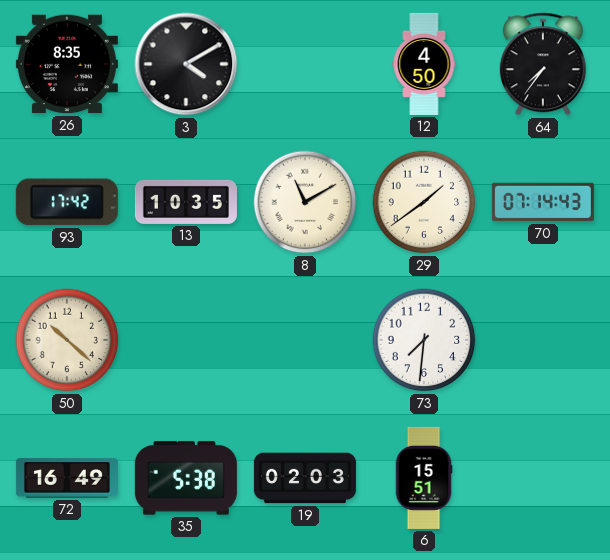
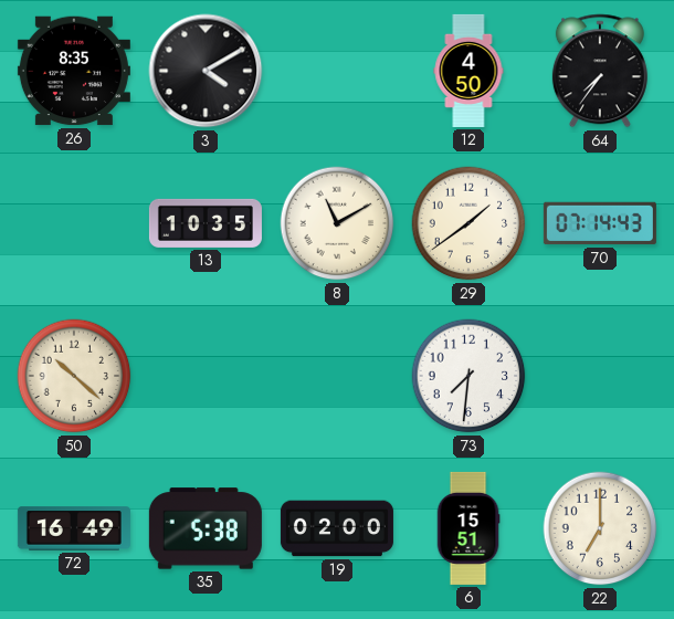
93: 17:42 -> none
19: 02:03 -> 02:00
22: none -> 7:00
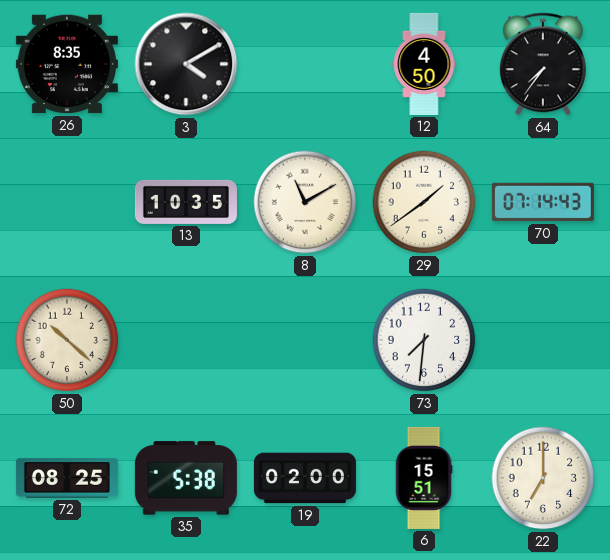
72: 16:49 -> 08:25
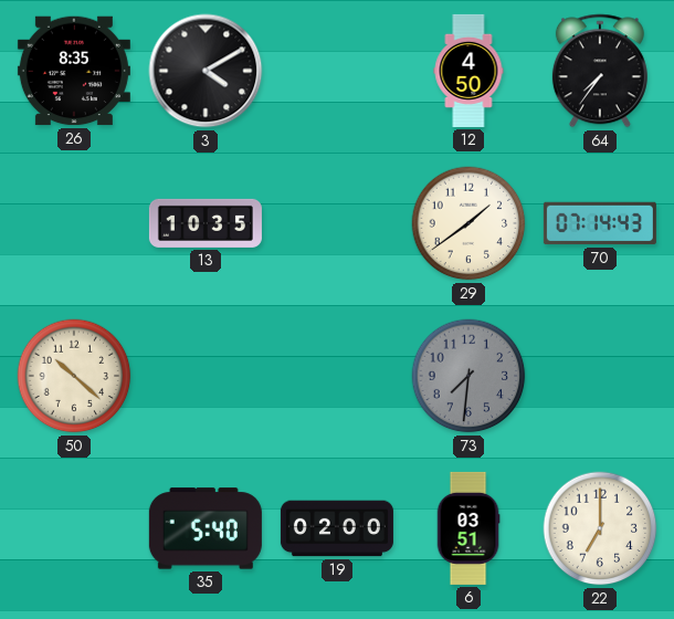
8: 11:10 -> none
73 dial: white -> grey
72: 08:25 -> none
35: 5:38 -> 5:40
6: 15:51 -> 03:51
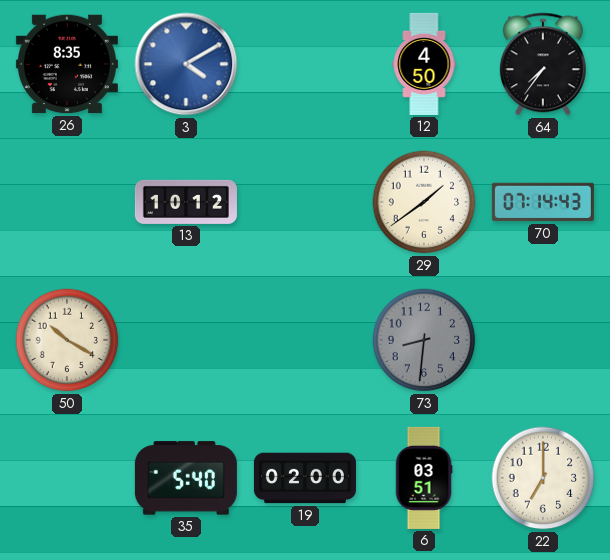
3 dial: black -> blue
13: 10:35 -> 10:12
50: 10:22 -> 10:20
73: 7:31 -> 8:31
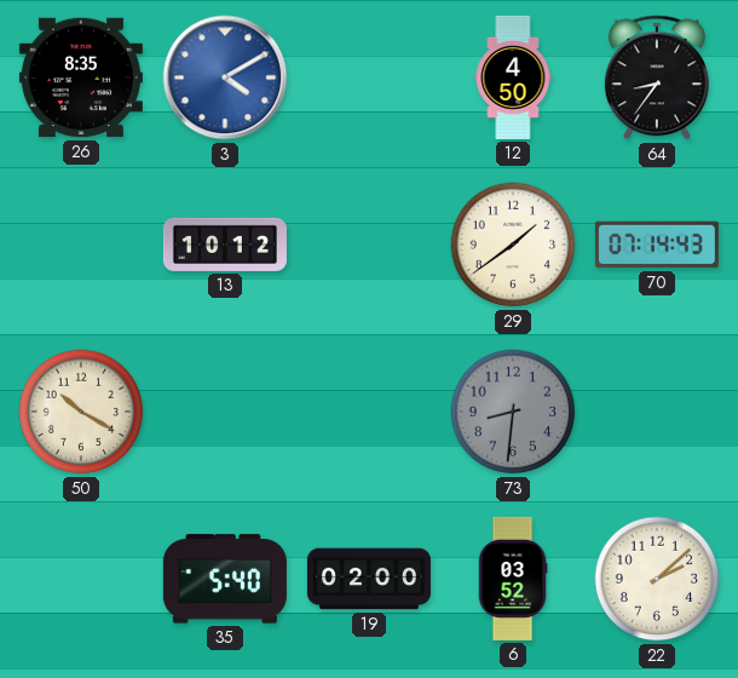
64: 7:36 -> 8:36
6: 03:51 -> 03:52
22: 7:00 -> 2:08
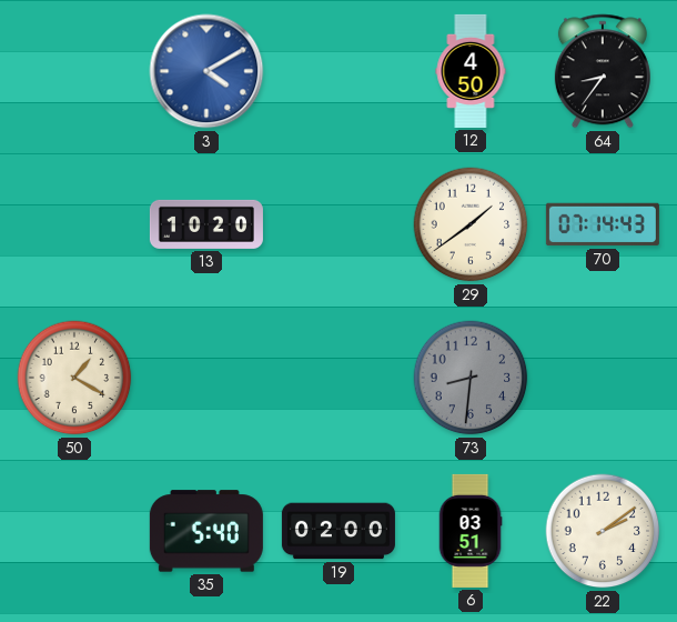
26: 8:35 -> none
13: 10:12 -> 10:20
50: 10:20 -> 1:20
6: 03:52 -> 03:51
22: 2:08 -> 2:09
